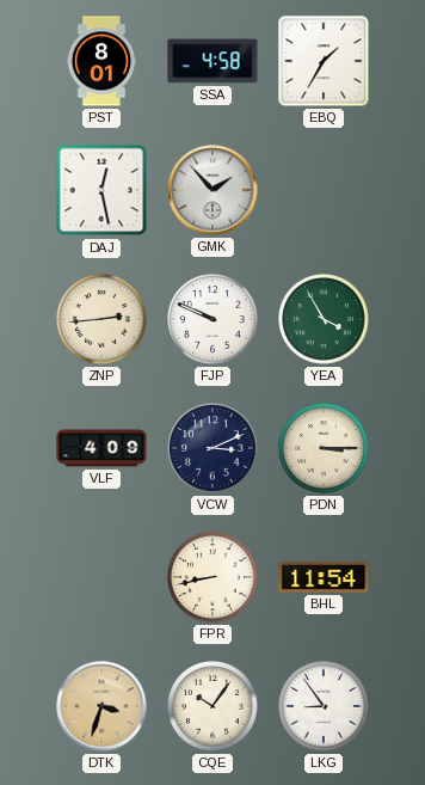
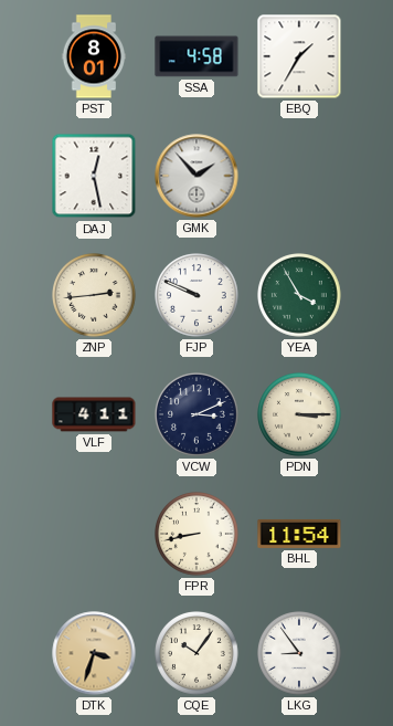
VLF: 4:09 -> 4:11
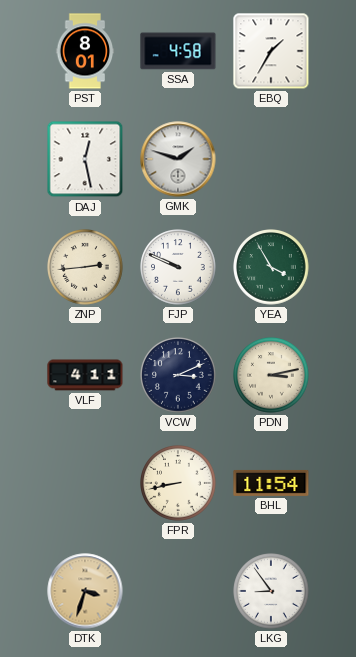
GMK: 1:53 -> 1:48
PDN: 3:15 -> 3:13
CQE: 10:06 -> none
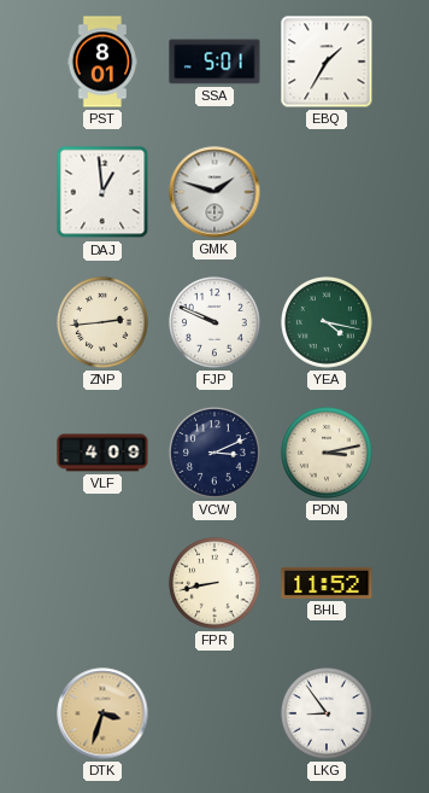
SSA: 4:58 -> 5:01
DAJ: 12:28 -> 12:59
YEA: 3:55 -> 4:17
VLF: 4:11 -> 4:09
BHL: 11:54 -> 11:52
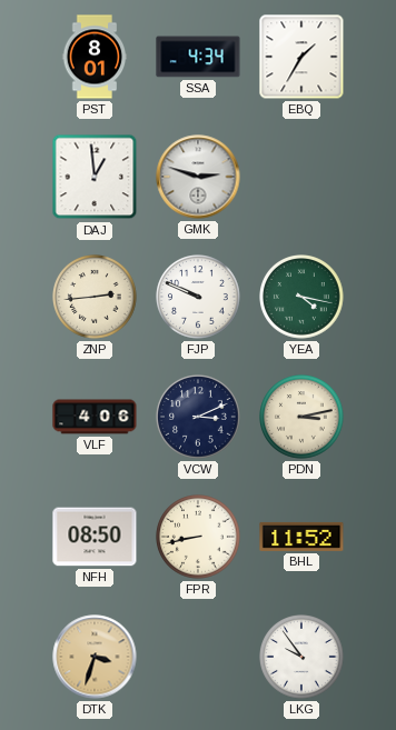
SSA: 5:01 -> 4:34
GMK: 1:48 -> 2:48
VLF: 4:09 -> 4:06
NFH: none -> 08:50
LKG: 8:54 -> 9:54
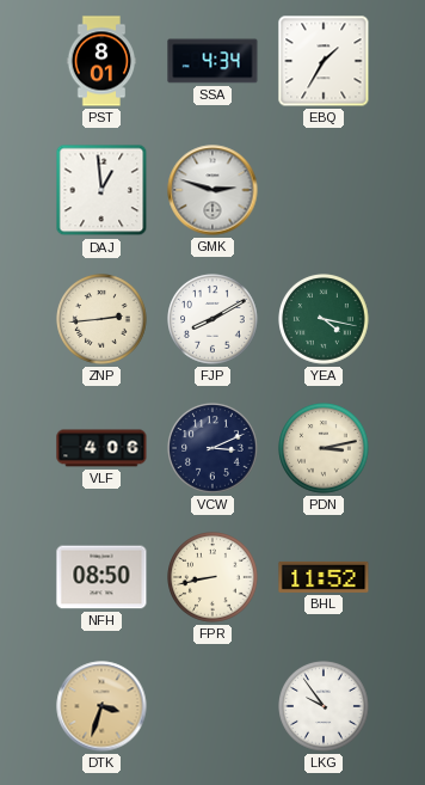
FJP: 9:49 -> 8:10
